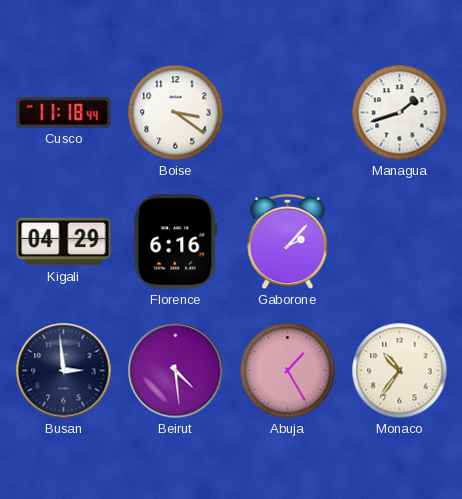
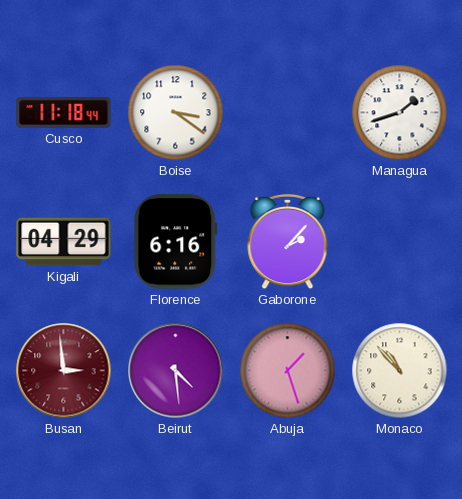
Busan dial: navy -> burgundy
Abuja: 1:25 -> 1:27
Monaco: 10:36 -> 10:53
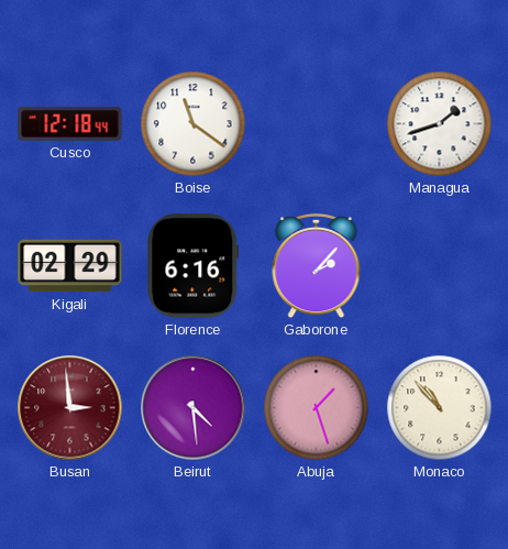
Cusco: 11:18 -> 12:18
Boise: 3:21 -> 11:21
Kigali: 04:29 -> 02:29
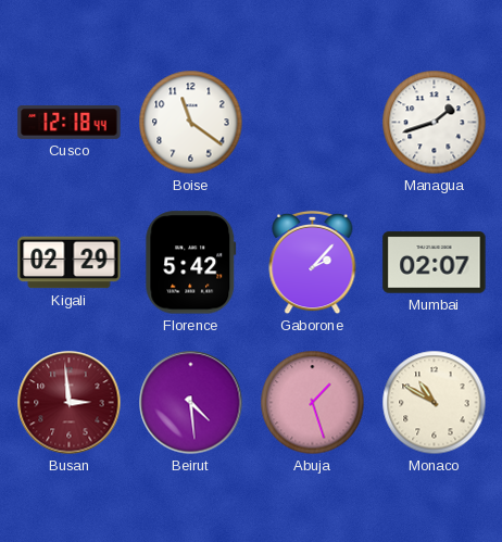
Florence: 6:16 -> 5:42
Mumbai: none -> 02:07
Monaco: 10:53 -> 10:50
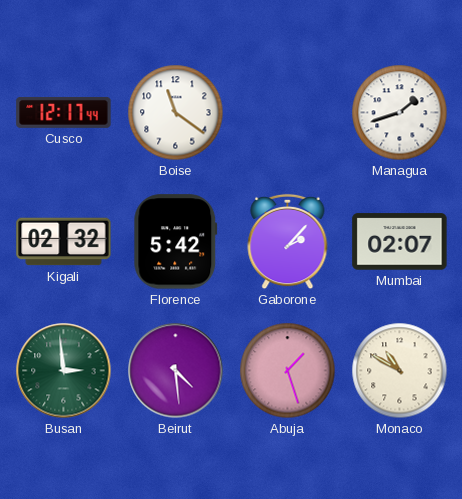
Cusco: 12:18 -> 12:17
Kigali: 02:29 -> 02:32
Busan dial: burgundy -> green
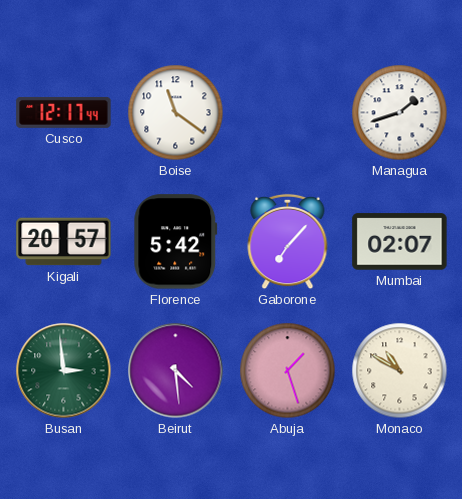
Kigali: 02:32 -> 20:57
Gaborone: 2:07 -> 7:07
